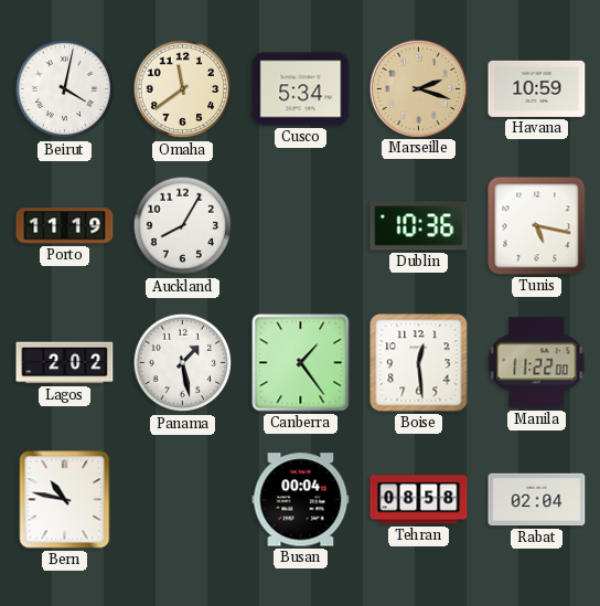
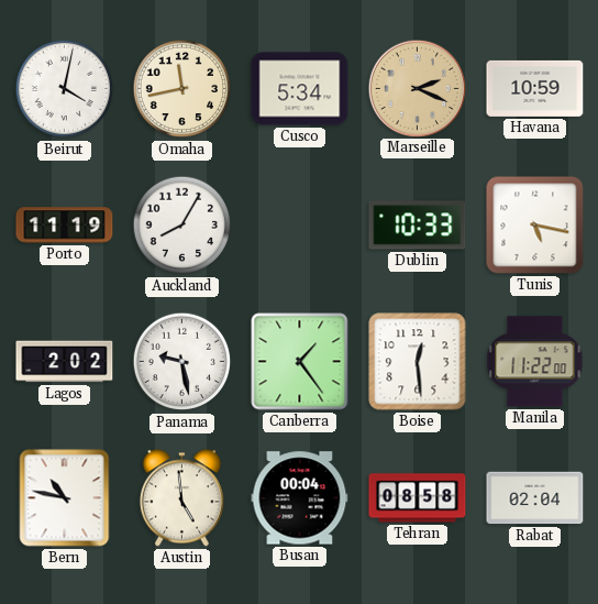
Omaha: 11:39 -> 11:43
Marseille: 2:18 -> 2:19
Dublin: 10:36 -> 10:33
Panama: 1:28 -> 9:28
Austin: none -> 4:59
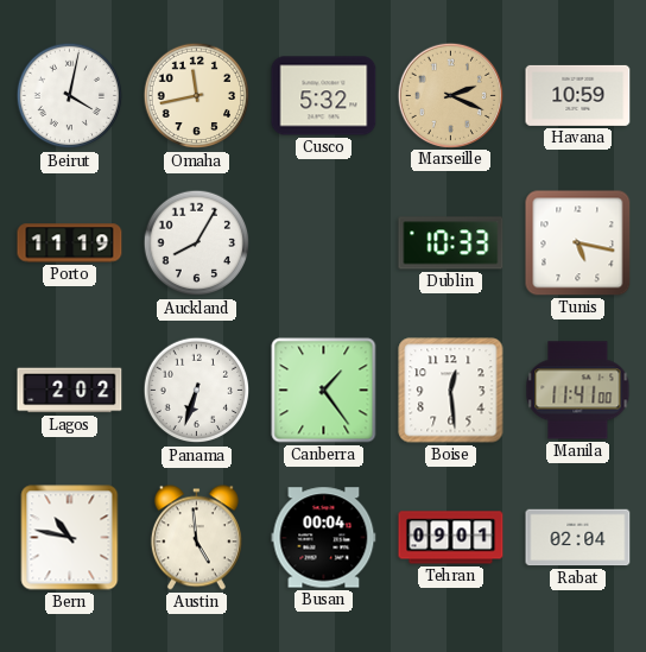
Cusco: 5:34 -> 5:32
Panama: 9:28 -> 6:33
Manila: 11:22 -> 11:41
Tehran: 08:58 -> 09:01
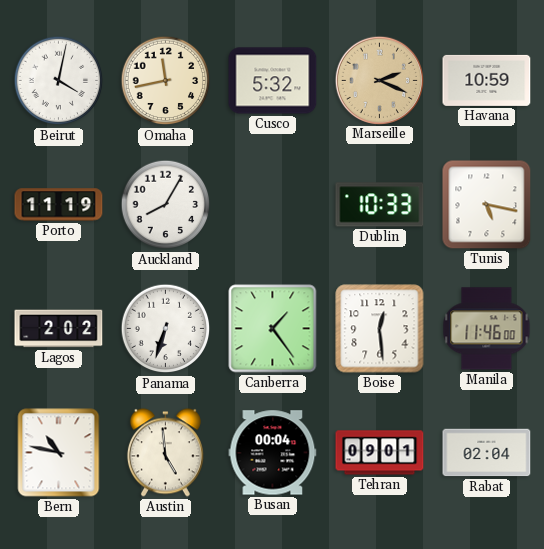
Manila: 11:41 -> 11:46
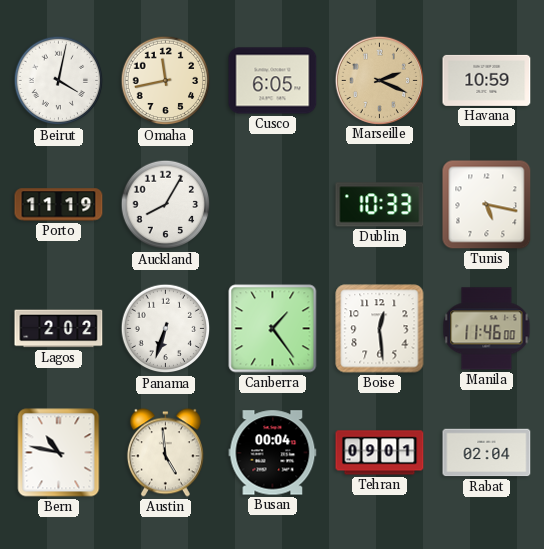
Cusco: 5:32 -> 6:05
